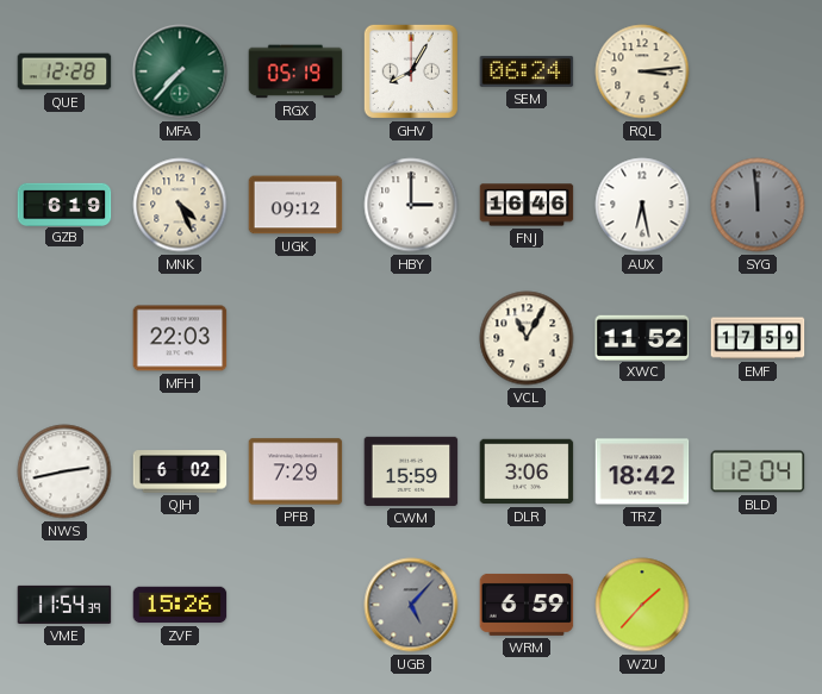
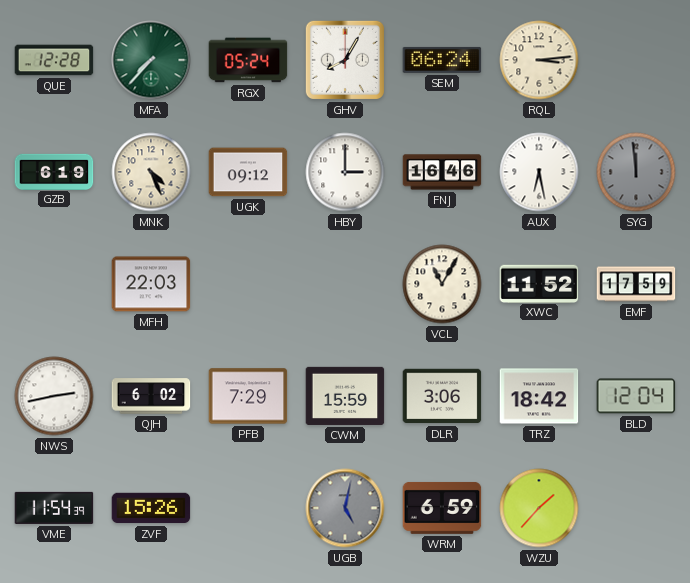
RGX: 05:19 -> 05:24
UGB: 5:07 -> 5:02
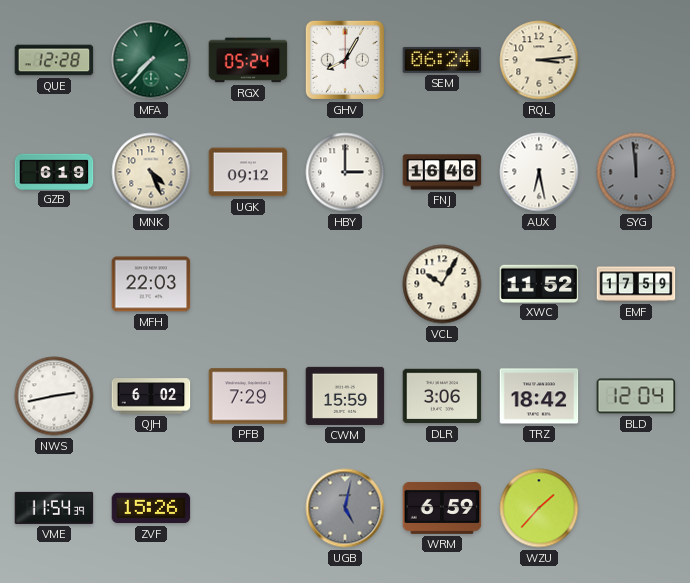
VCL: 11:05 -> 10:05
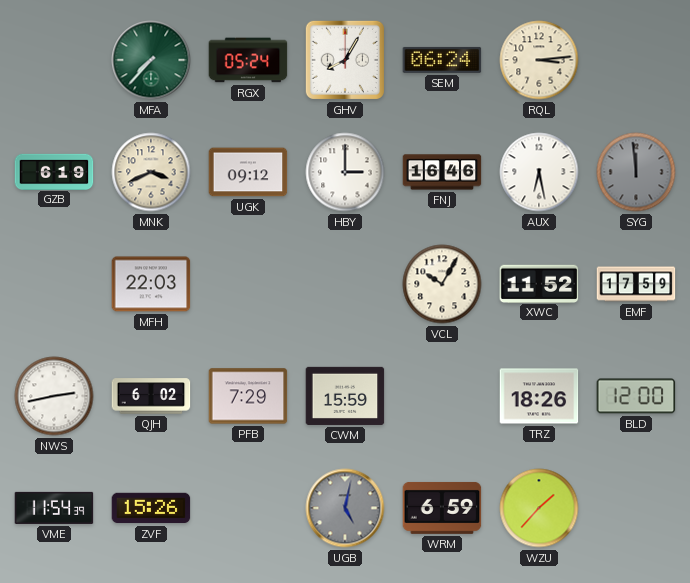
QUE: 12:28 -> none
MNK: 4:26 -> 3:41
DLR: 3:06 -> none
TRZ: 18:42 -> 18:26
BLD: 12:04 -> 12:00
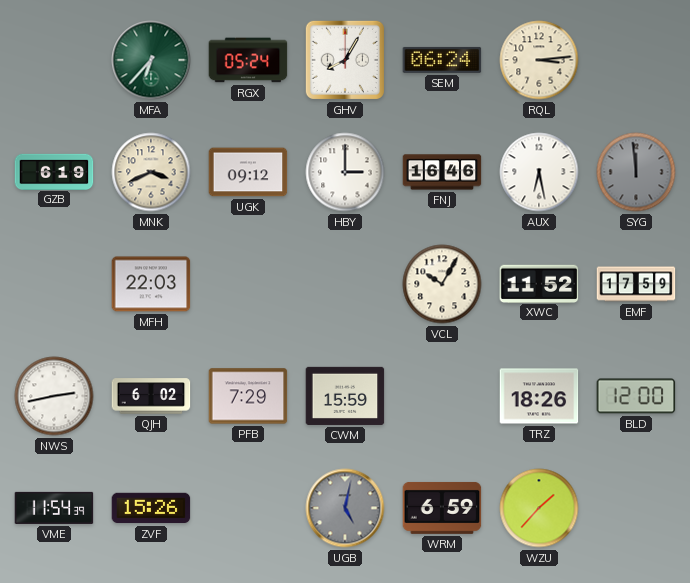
MFA: 7:37 -> 6:37
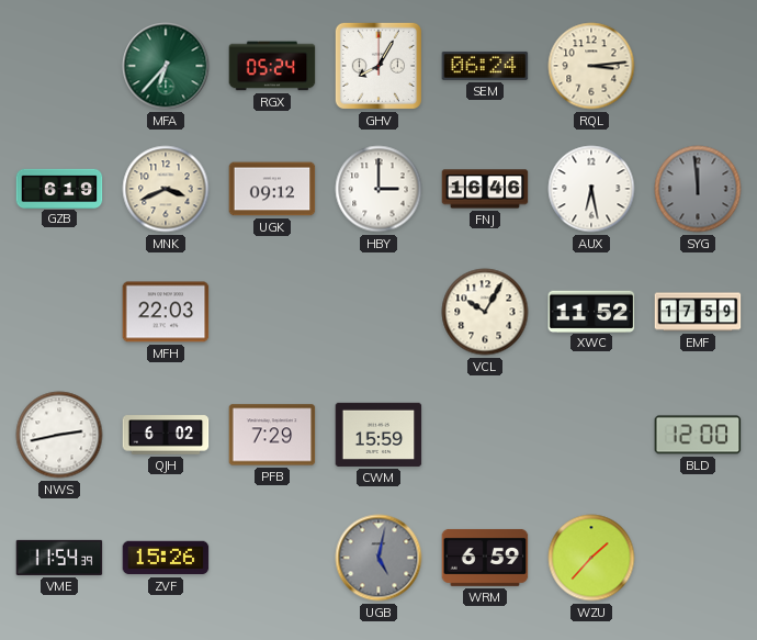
TRZ: 18:26 -> none
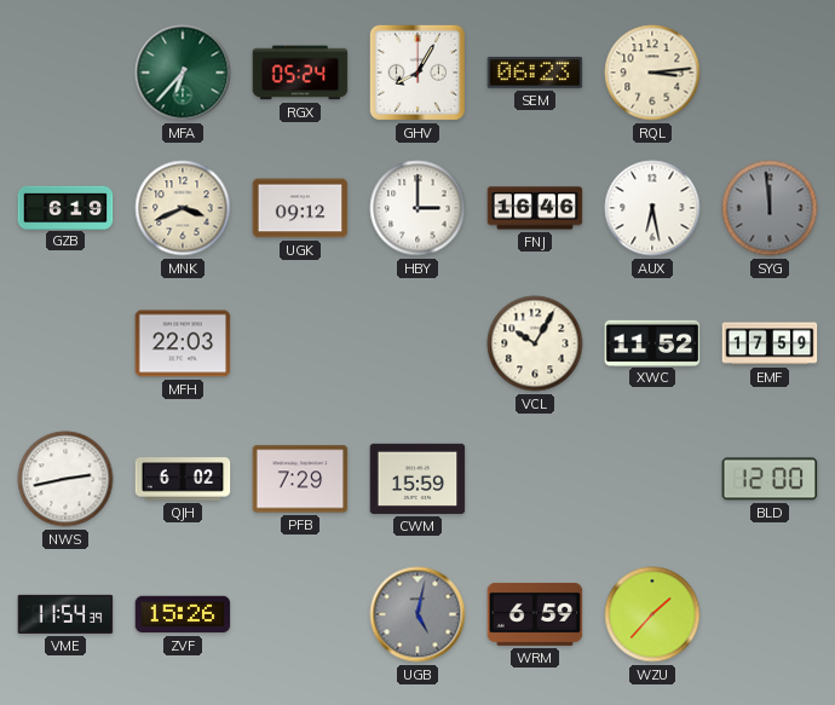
SEM: 06:24 -> 06:23
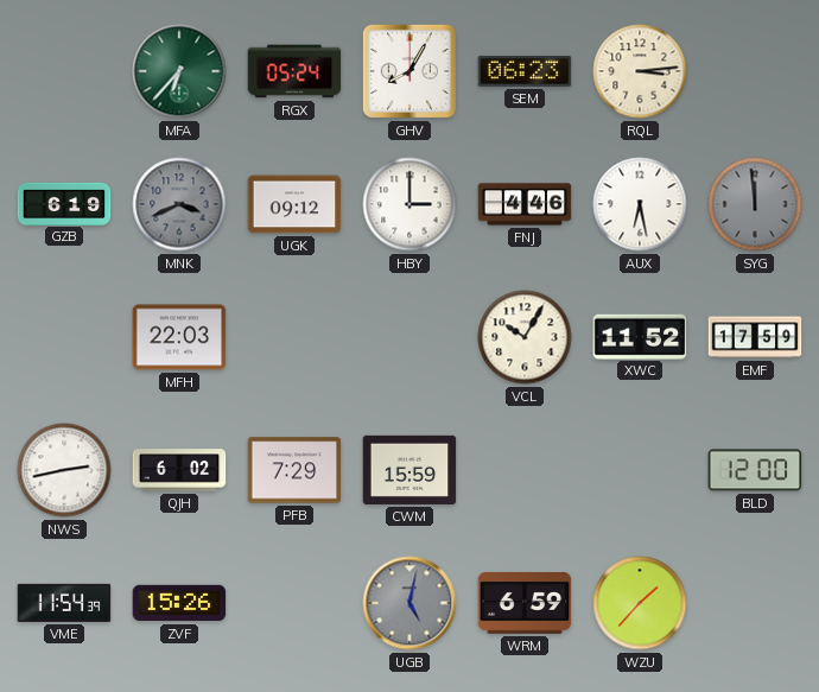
MNK dial: cream -> grey
FNJ: 16:46 -> 4:46
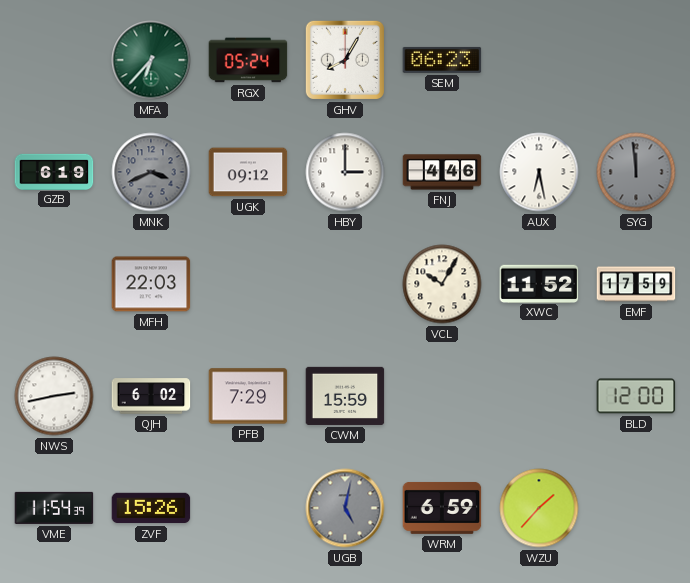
RQL: 3:14 -> none
